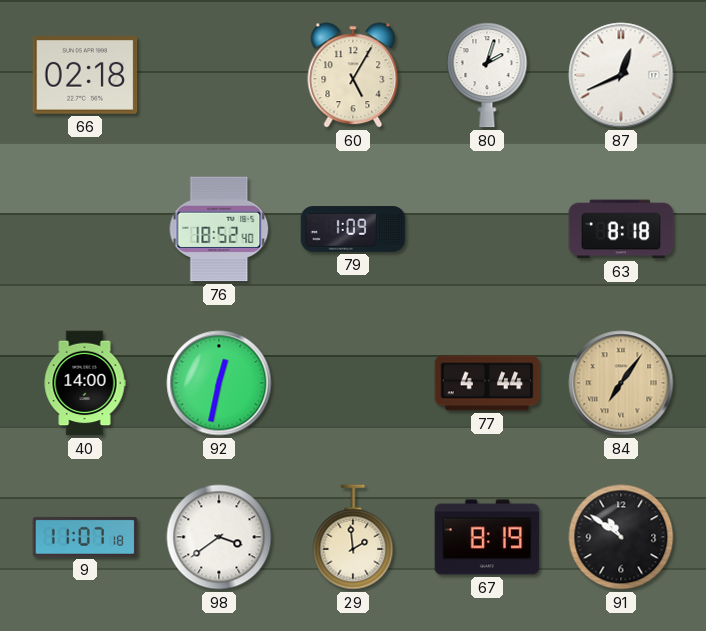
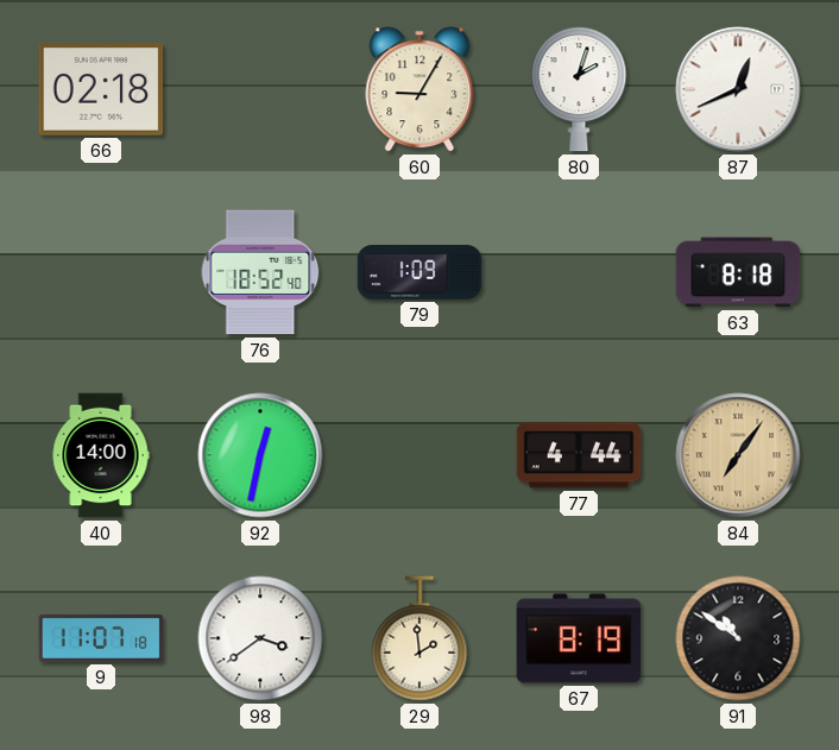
60: 5:05 -> 9:05
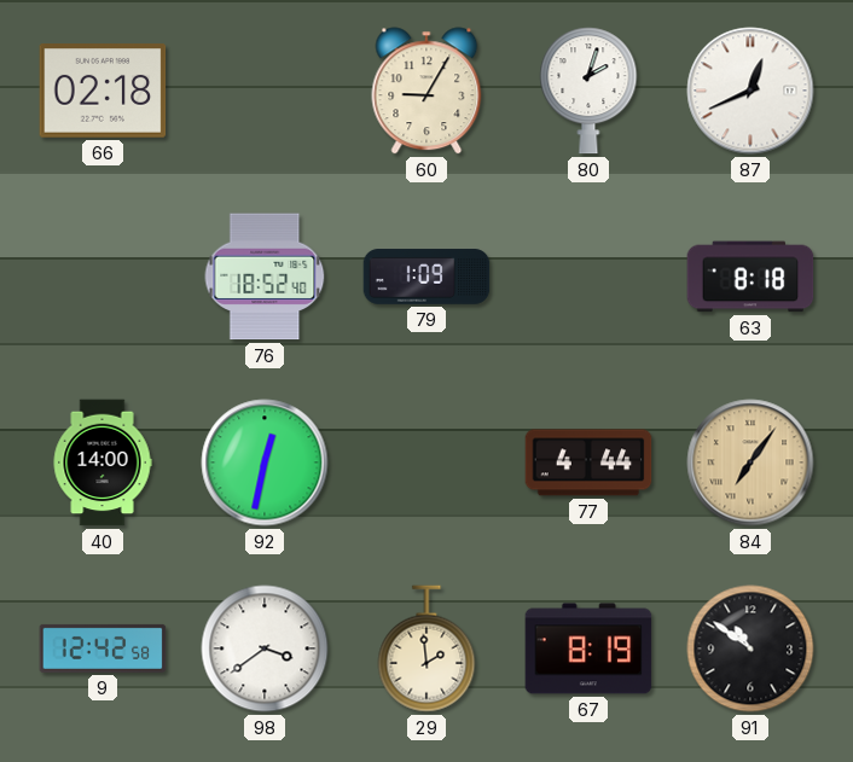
9: 11:07 -> 12:42
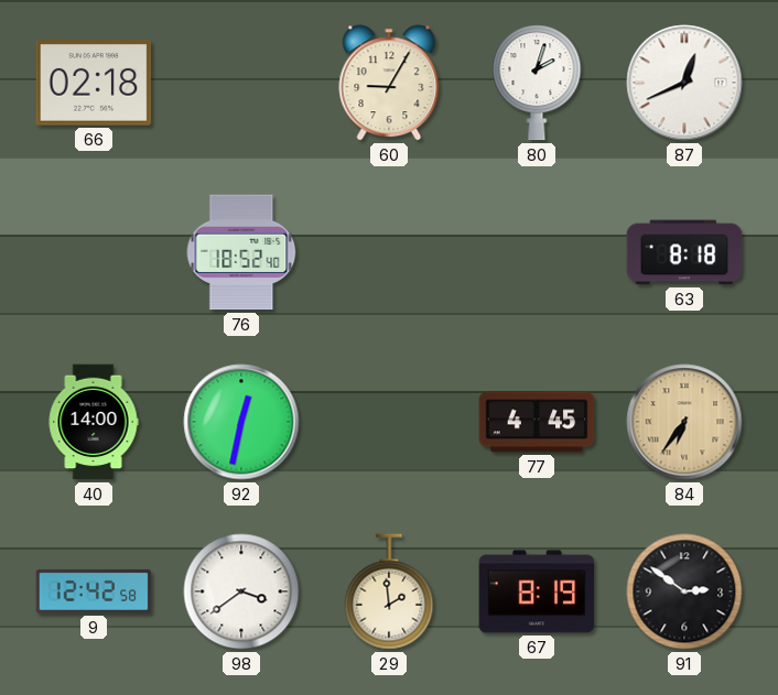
79: 1:09 -> none
77: 4:44 -> 4:45
84: 7:06 -> 6:36
91: 10:51 -> 2:51
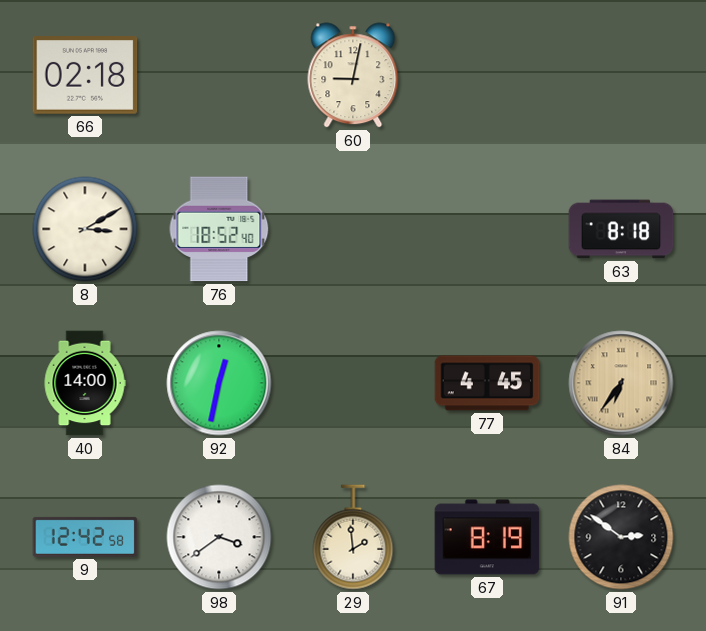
60: 9:05 -> 9:02
80: 2:03 -> none
87: 12:41 -> none
8: none -> 3:10
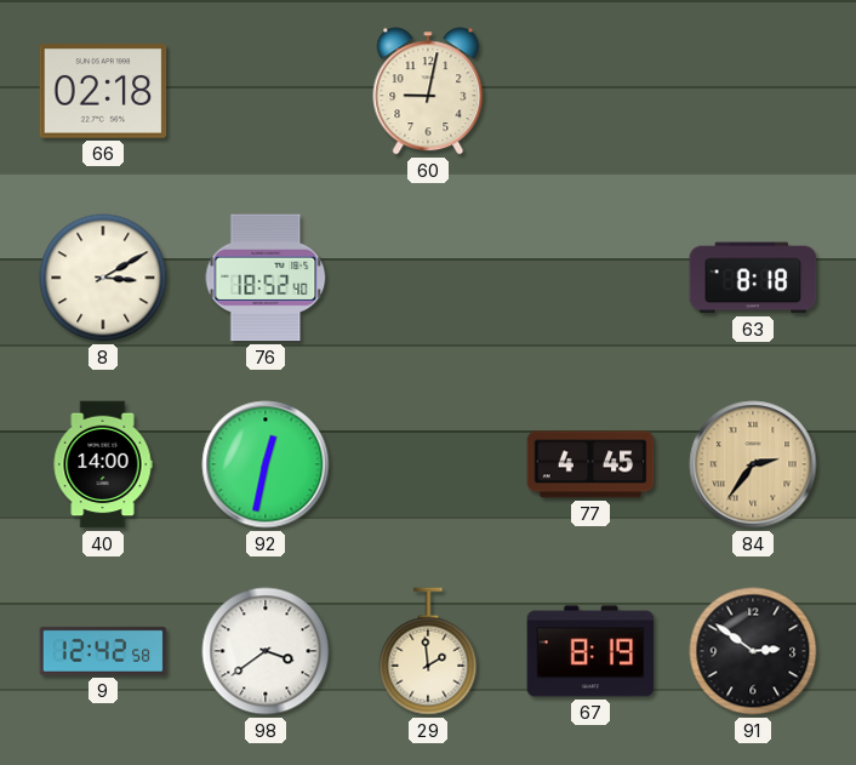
84: 6:36 -> 2:36
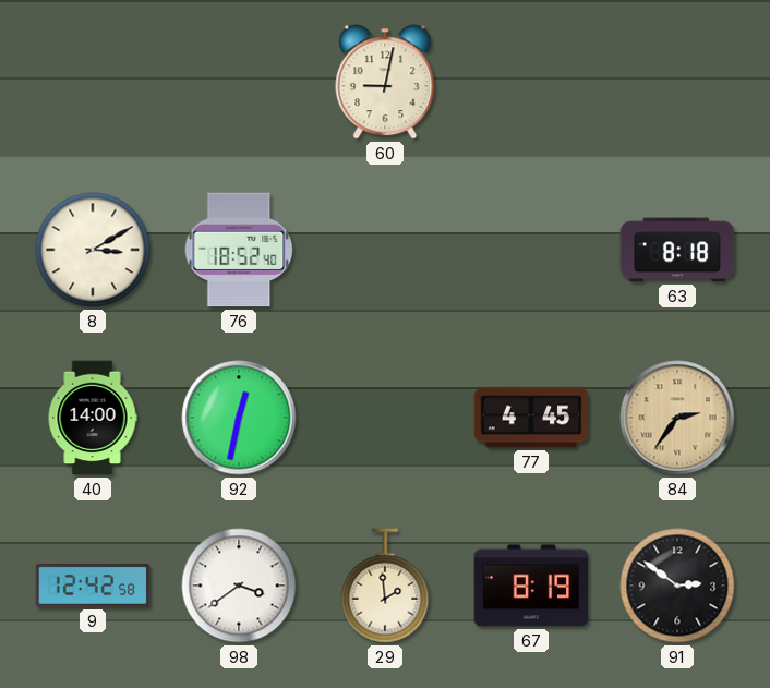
66: 02:18 -> none
